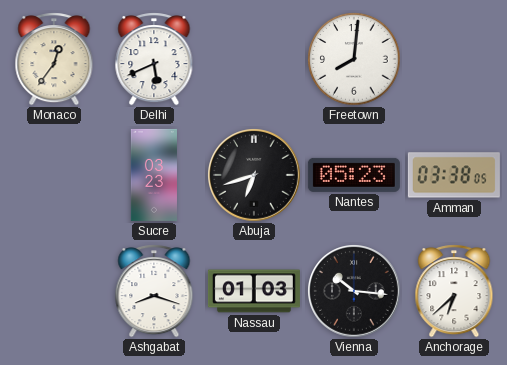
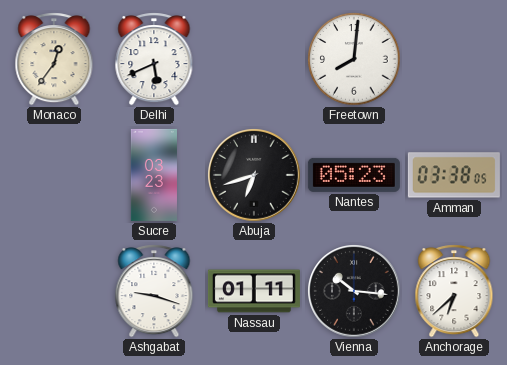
Ashgabat: 8:18 -> 9:18
Nassau: 01:03 -> 01:11
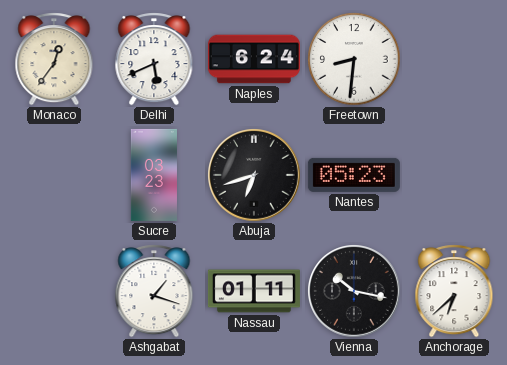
Naples: none -> 6:24
Freetown: 8:01 -> 8:31
Amman: 03:38 -> none
Ashgabat: 9:18 -> 1:18
Vienna: 10:16 -> 10:17
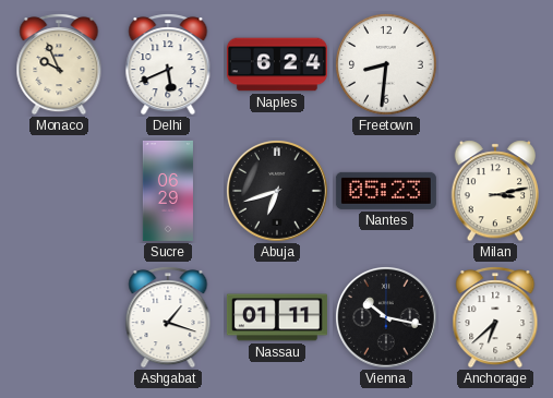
Monaco: 12:36 -> 9:56
Sucre: 03:23 -> 06:29
Milan: none -> 3:13
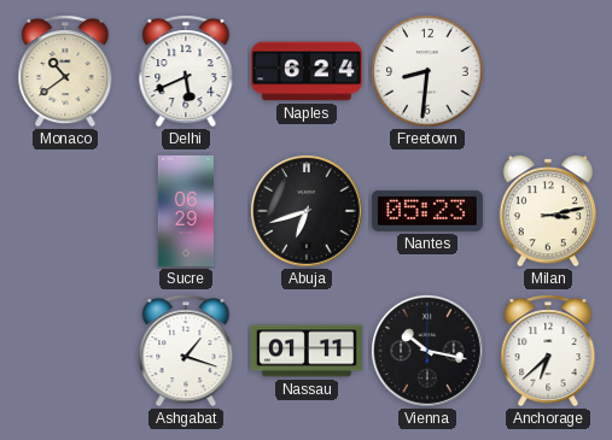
Monaco: 9:56 -> 10:39
